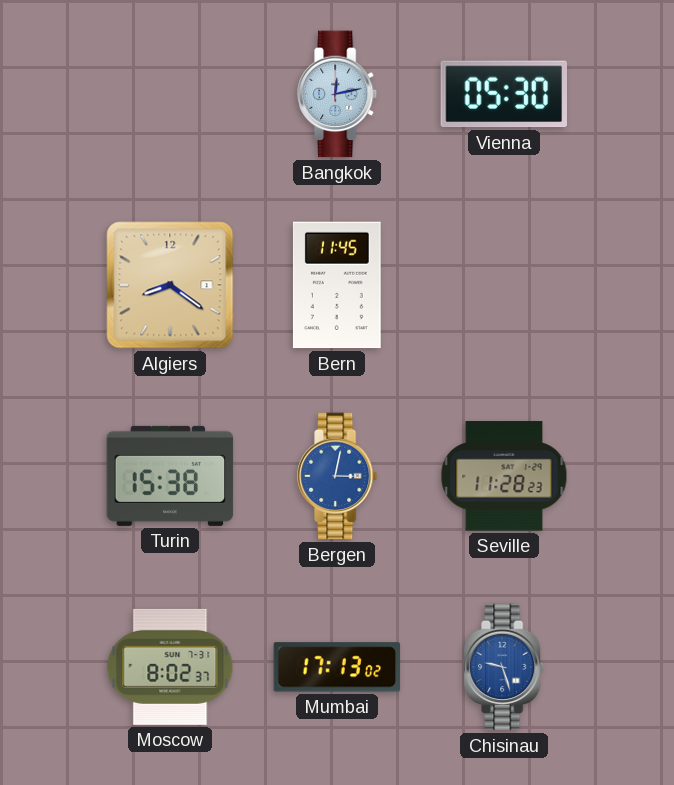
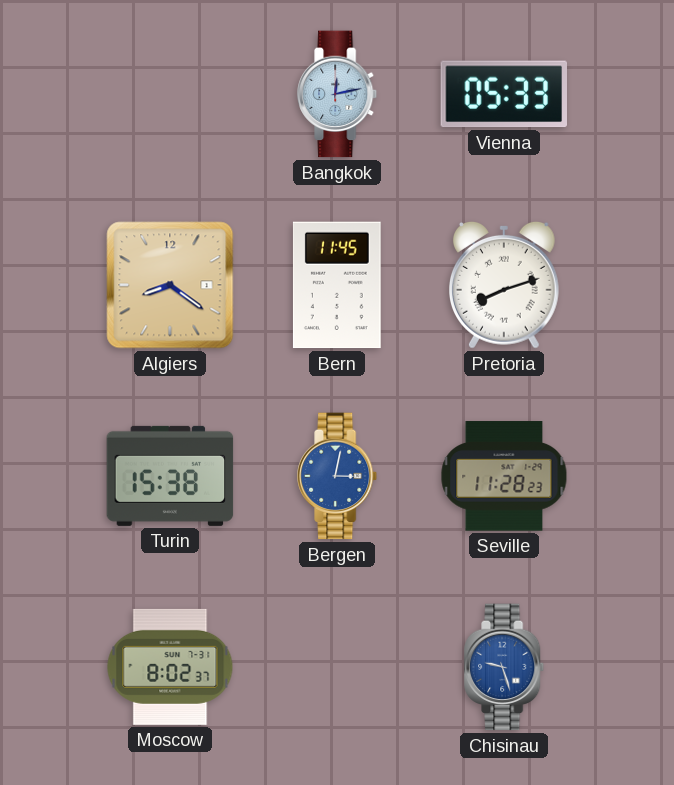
Vienna: 05:30 -> 05:33
Pretoria: none -> 8:12
Mumbai: 17:13 -> none
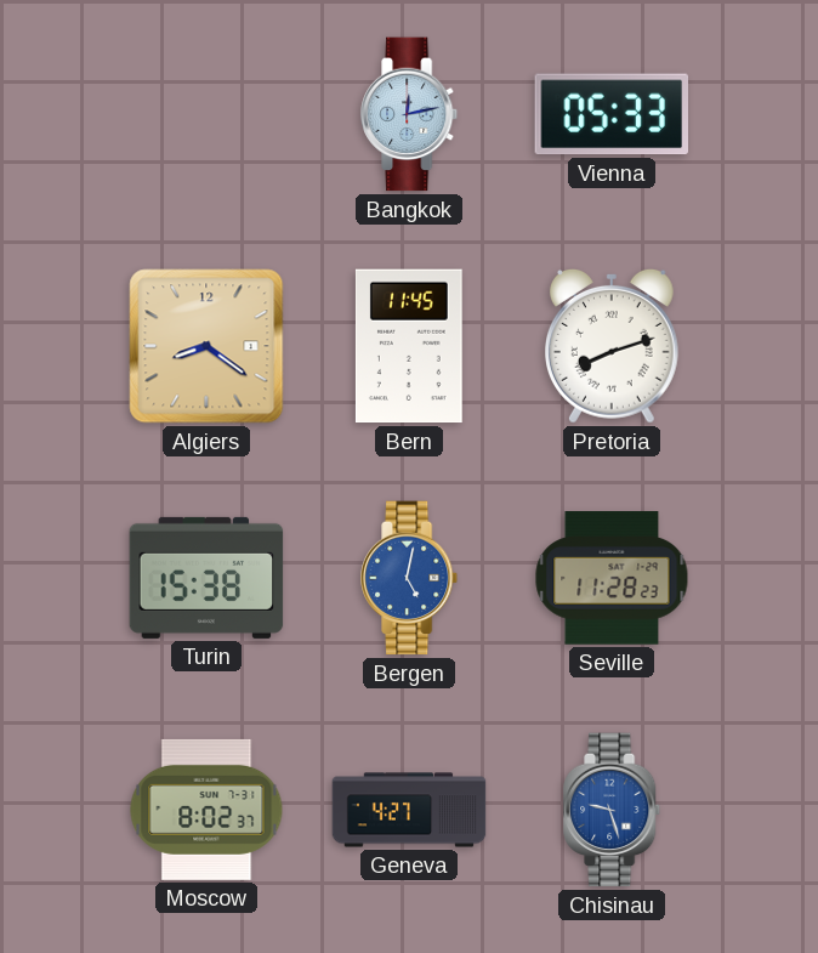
Bergen: 3:02 -> 5:02
Geneva: none -> 4:27
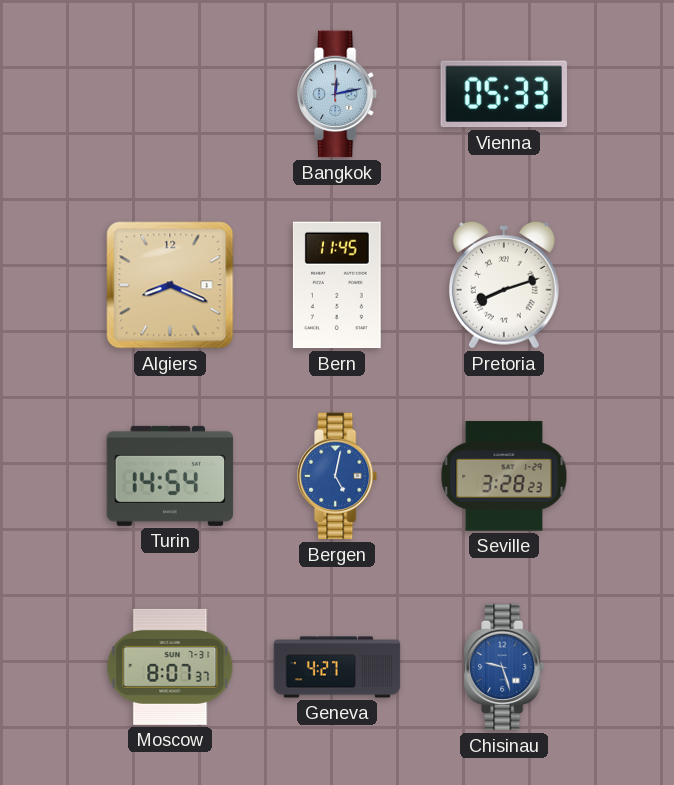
Algiers: 8:21 -> 8:19
Turin: 15:38 -> 14:54
Seville: 11:28 -> 3:28
Moscow: 8:02 -> 8:07
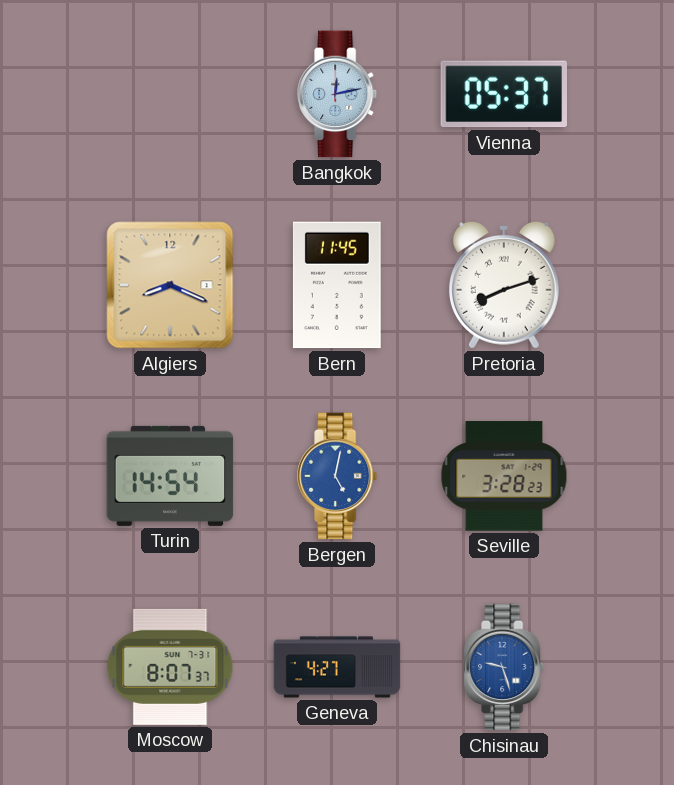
Vienna: 05:33 -> 05:37
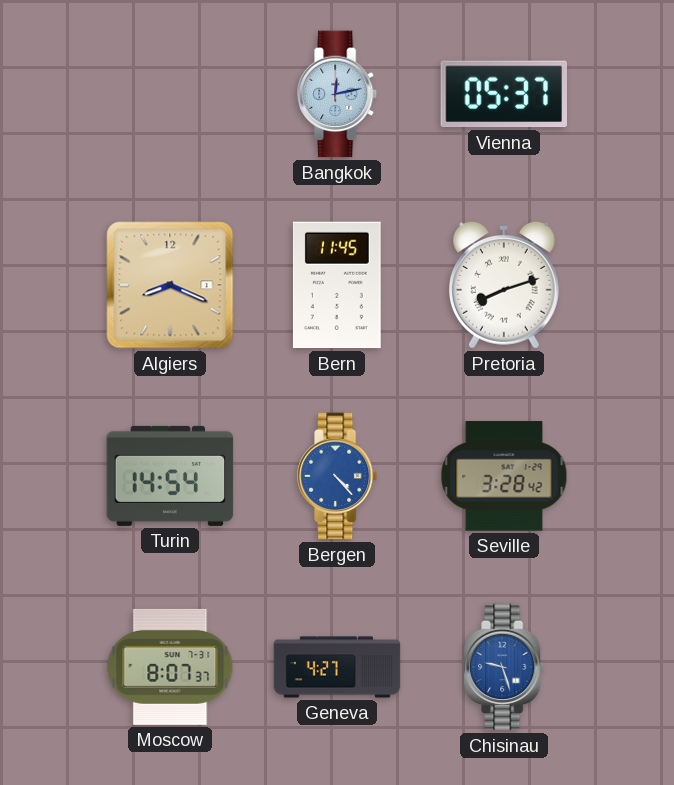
Bergen: 5:02 -> 4:23
Seville: 3:28:23 -> 3:28:42
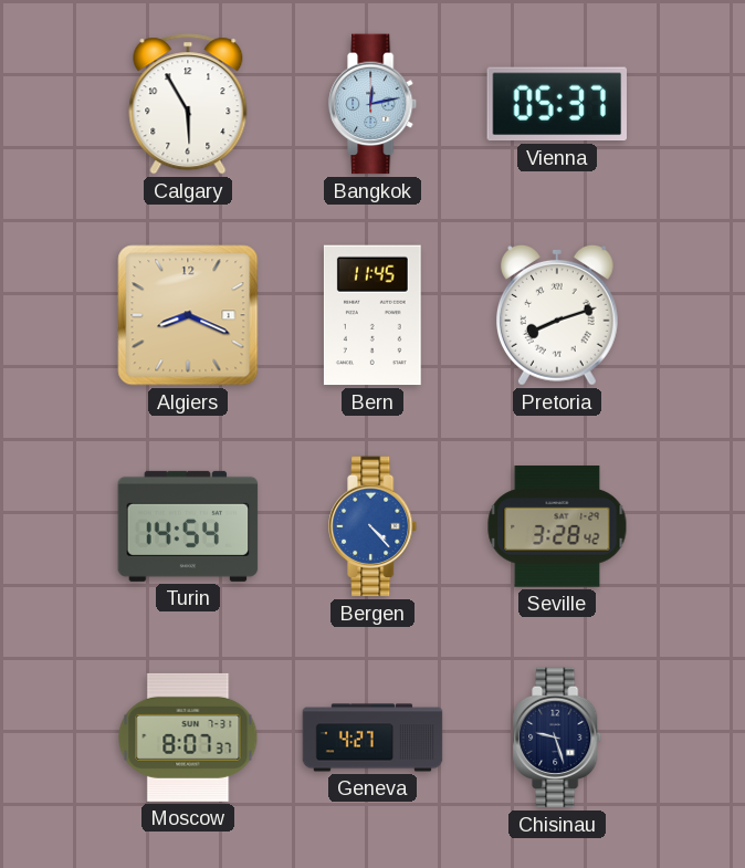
Calgary: none -> 5:55
Chisinau dial: blue -> navy
